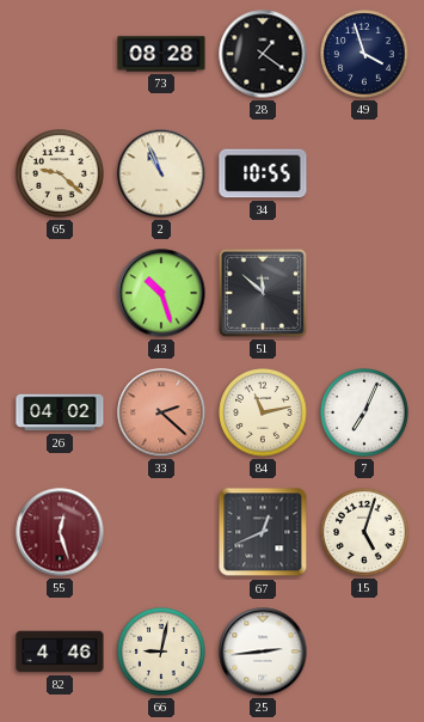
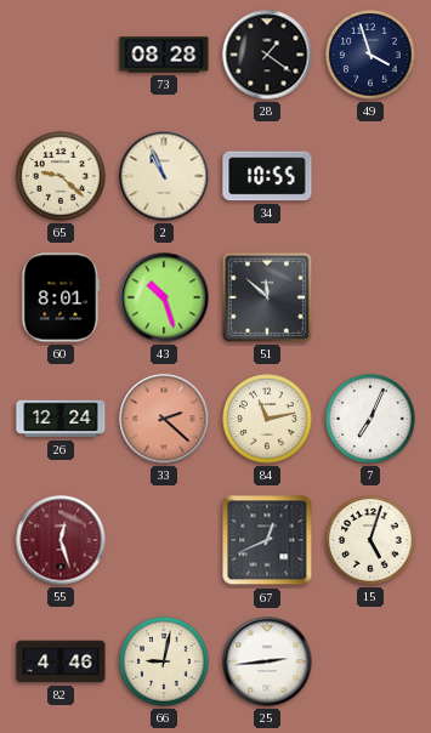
60: none -> 8:01
26: 04:02 -> 12:24
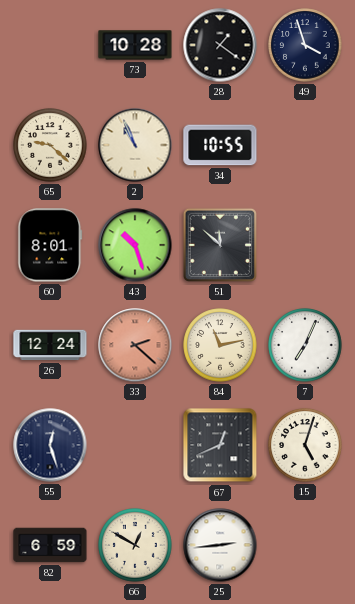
73: 08:28 -> 10:28
55 dial: burgundy -> navy
82: 4:46 -> 6:59
66: 9:02 -> 12:50
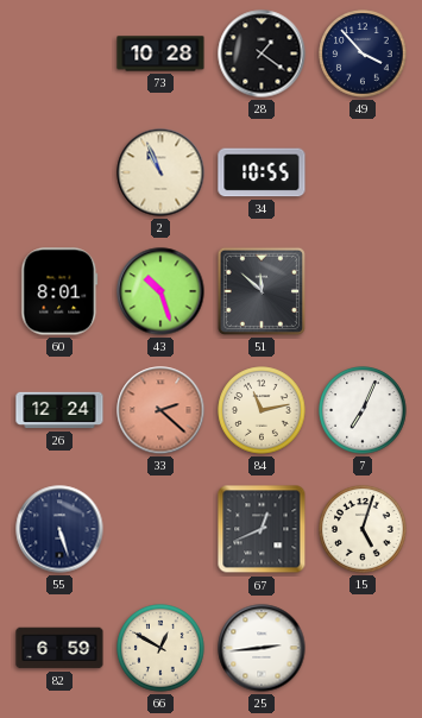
49: 3:57 -> 3:53
65: 9:22 -> none
55: 12:27 -> 5:27
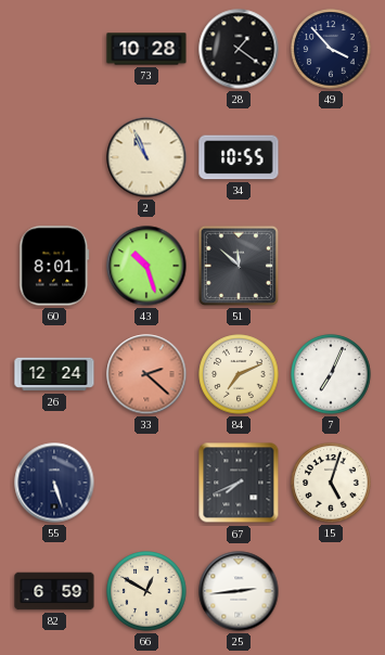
84: 11:13 -> 7:11
67: 12:41 -> 7:41
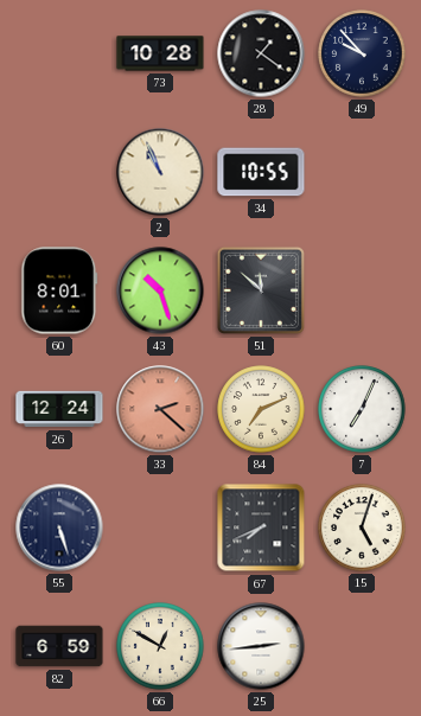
49: 3:53 -> 9:53
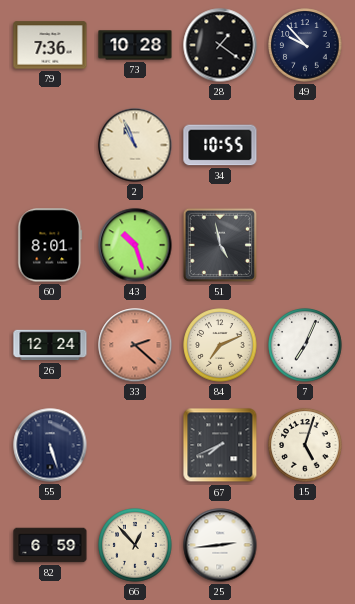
79: none -> 7:36
51: 11:52 -> 4:58
66: 12:50 -> 12:53
